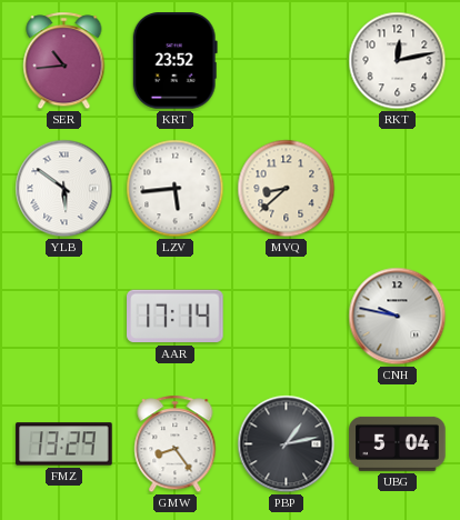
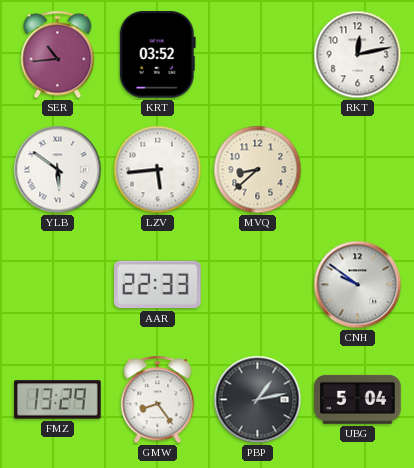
KRT: 23:52 -> 03:52
AAR: 17:14 -> 22:33
CNH: 9:47 -> 9:51
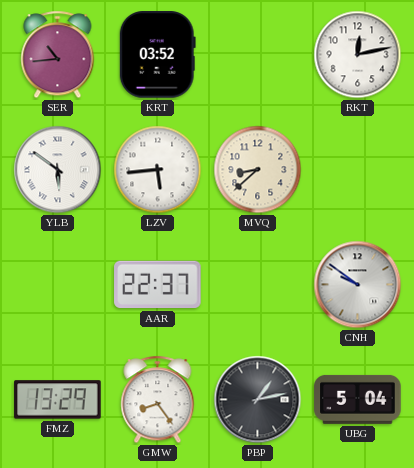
AAR: 22:33 -> 22:37
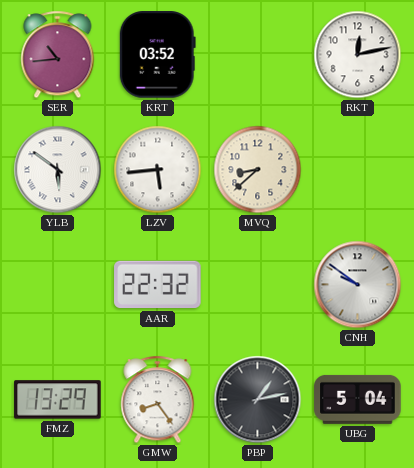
AAR: 22:37 -> 22:32
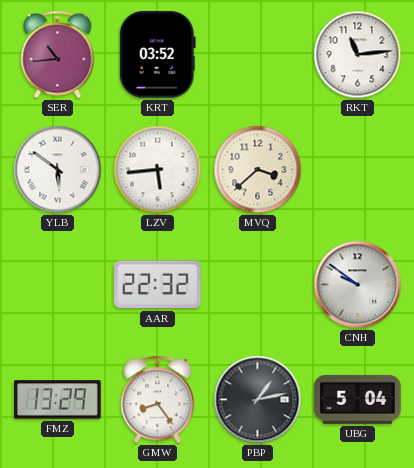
RKT: 12:13 -> 11:14
MVQ: 8:38 -> 3:38
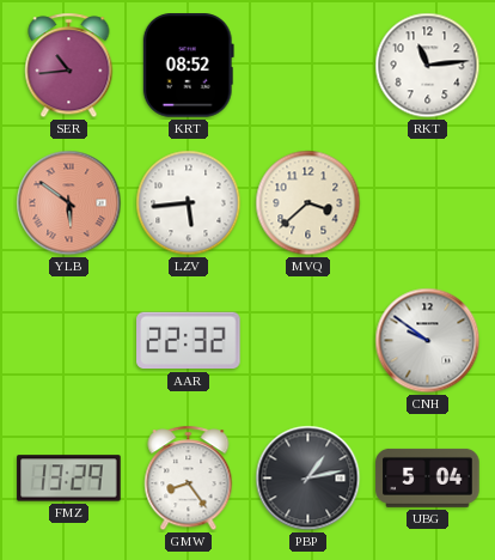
KRT: 03:52 -> 08:52
YLB dial: white -> salmon
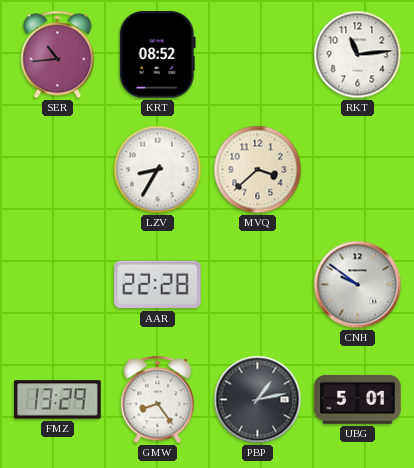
YLB: 5:51 -> none
LZV: 5:44 -> 8:35
AAR: 22:32 -> 22:28
UBG: 5:04 -> 5:01
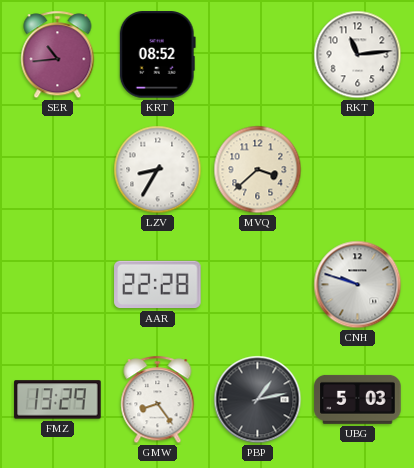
CNH: 9:51 -> 9:48
UBG: 5:01 -> 5:03
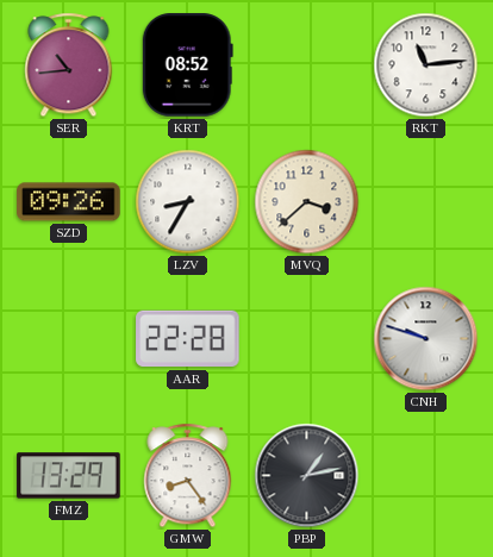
SZD: none -> 09:26
UBG: 5:03 -> none
